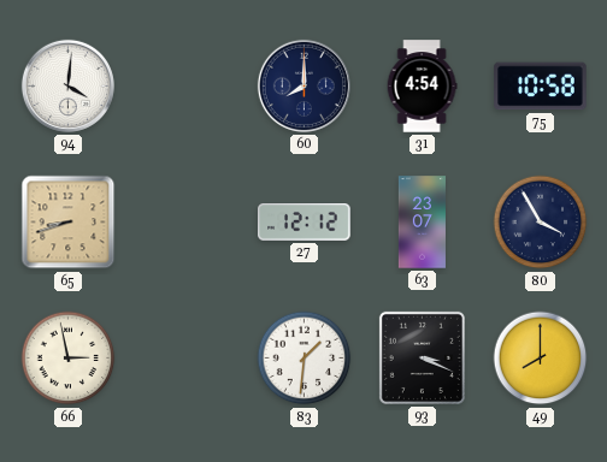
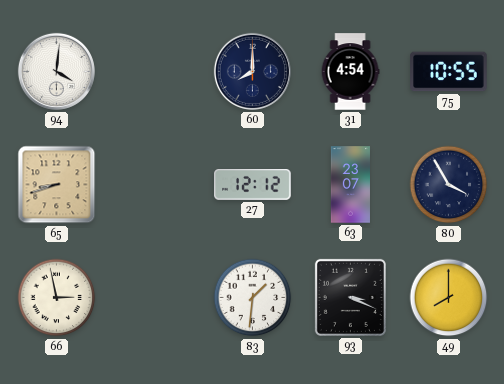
75: 10:58 -> 10:55
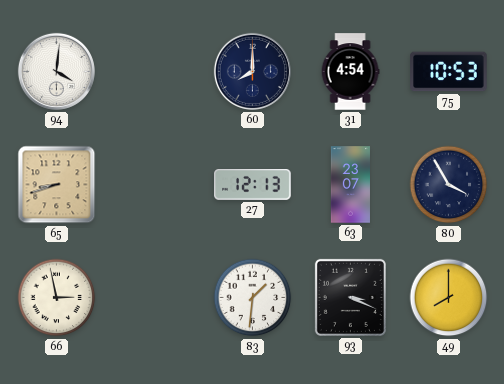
75: 10:55 -> 10:53
27: 12:12 -> 12:13
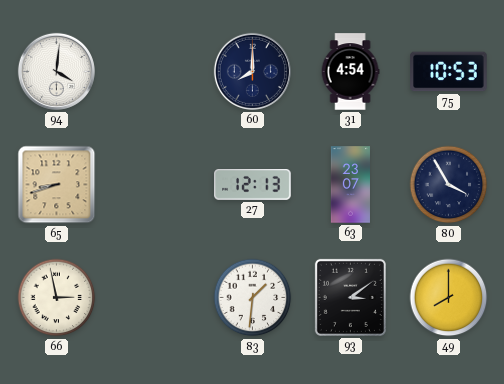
93: 3:19 -> 3:09
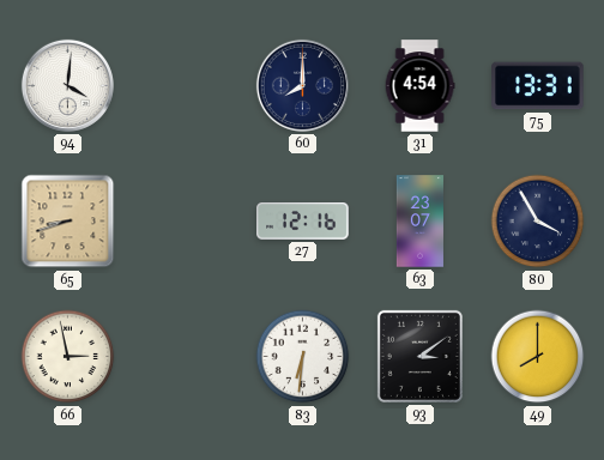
75: 10:53 -> 13:31
27: 12:13 -> 12:16
83: 1:31 -> 6:31
